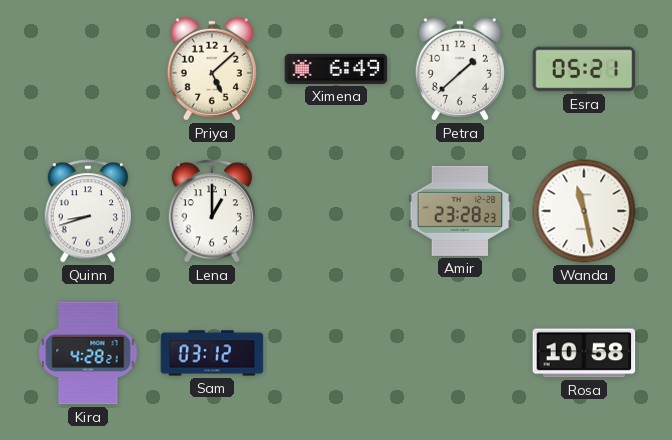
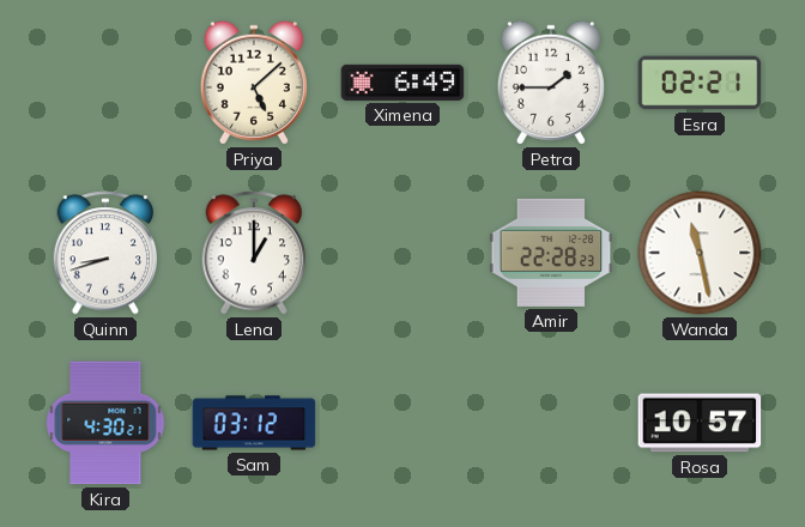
Petra: 1:38 -> 1:45
Esra: 05:21 -> 02:21
Amir: 23:28 -> 22:28
Kira: 4:28 -> 4:30
Rosa: 10:58 -> 10:57
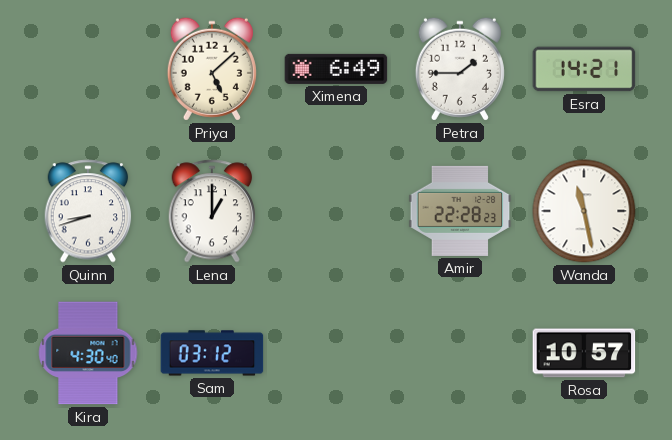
Esra: 02:21 -> 14:21
Kira: 4:30:21 -> 4:30:40
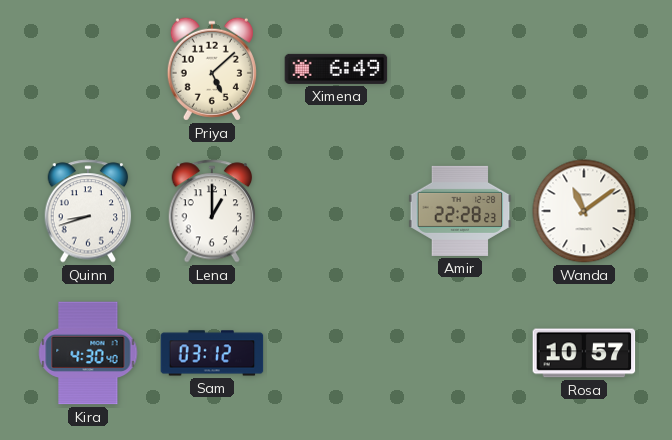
Petra: 1:45 -> none
Esra: 14:21 -> none
Wanda: 11:28 -> 11:09
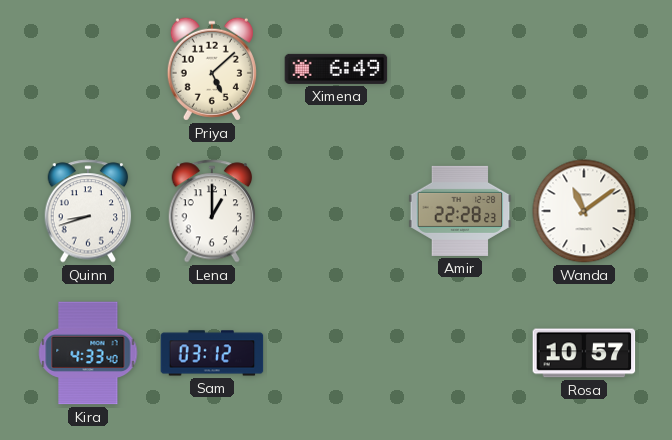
Kira: 4:30 -> 4:33
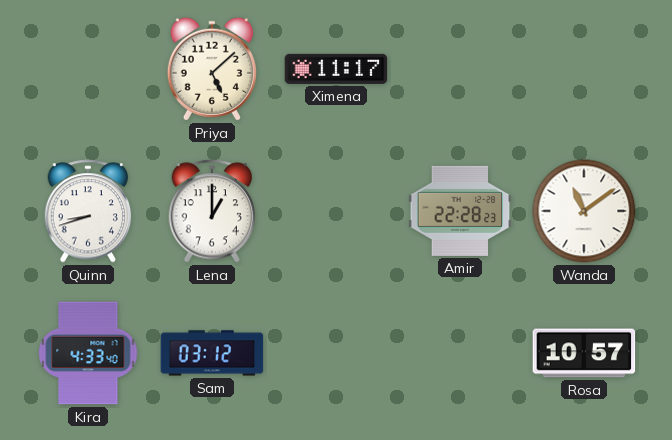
Ximena: 6:49 -> 11:17
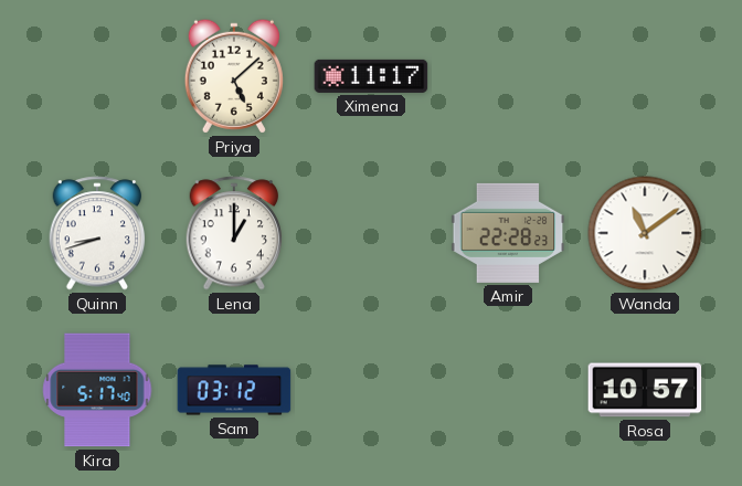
Kira: 4:33 -> 5:17
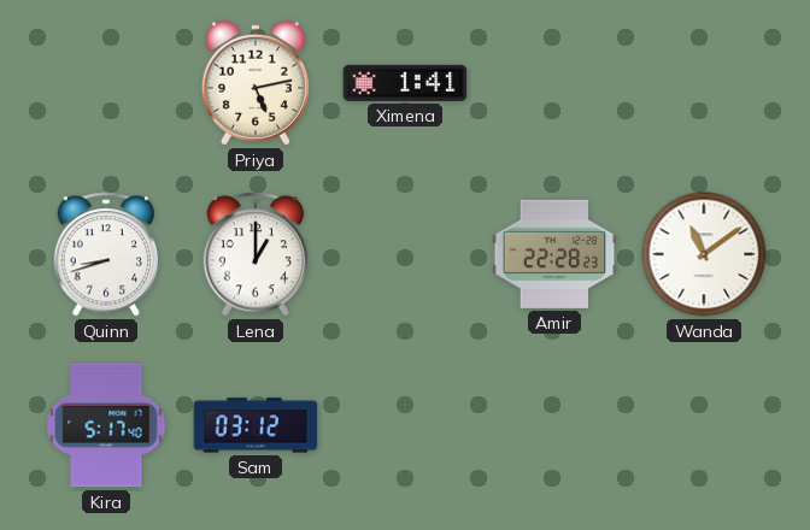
Priya: 5:08 -> 5:13
Ximena: 11:17 -> 1:41
Rosa: 10:57 -> none
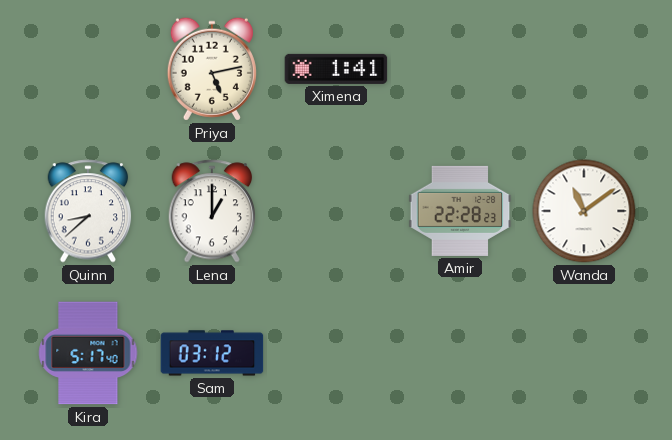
Quinn: 8:42 -> 8:38
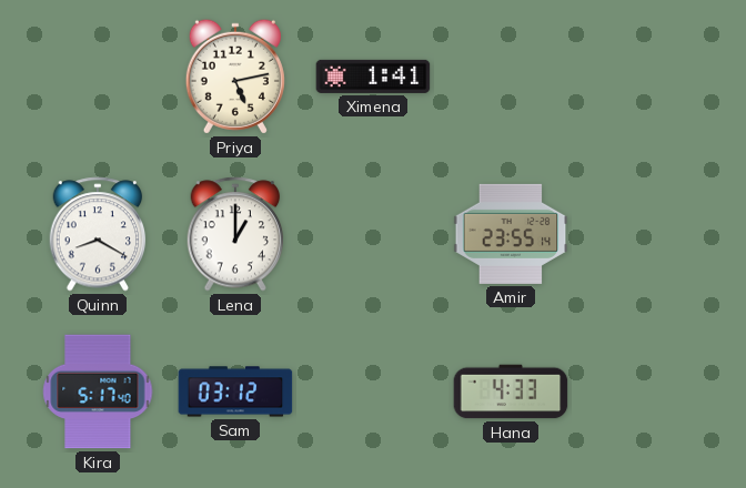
Quinn: 8:38 -> 8:20
Amir: 22:28 -> 23:55
Wanda: 11:09 -> none
Hana: none -> 4:33
